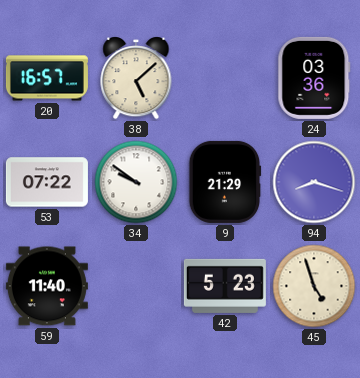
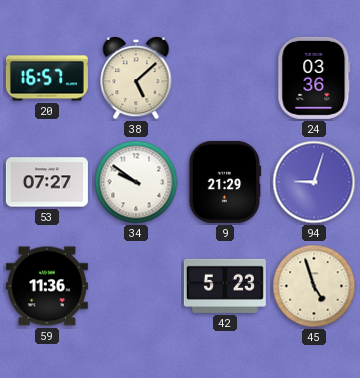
53: 07:22 -> 07:27
94: 8:18 -> 9:03
59: 11:40 -> 11:36
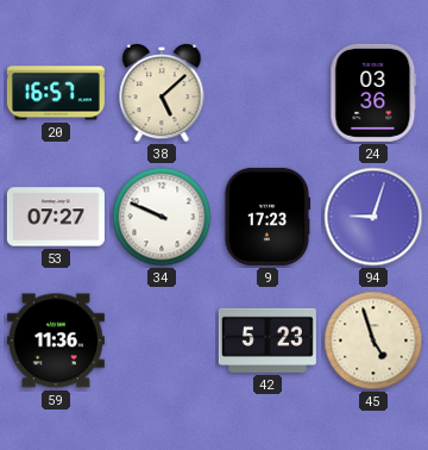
34: 9:51 -> 9:49
9: 21:29 -> 17:23
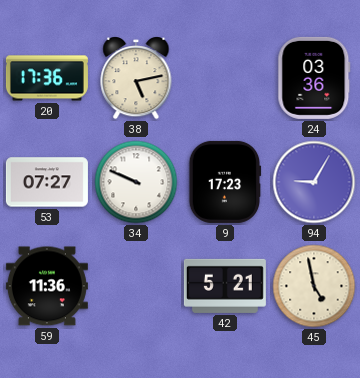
20: 16:57 -> 17:36
38: 5:08 -> 5:13
94: 9:03 -> 9:05
42: 5:23 -> 5:21
45: 4:57 -> 4:58
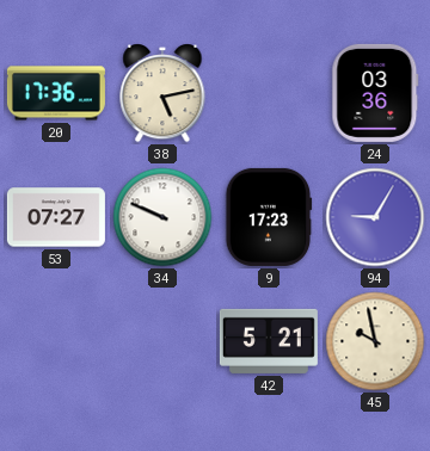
59: 11:36 -> none
45: 4:58 -> 9:58
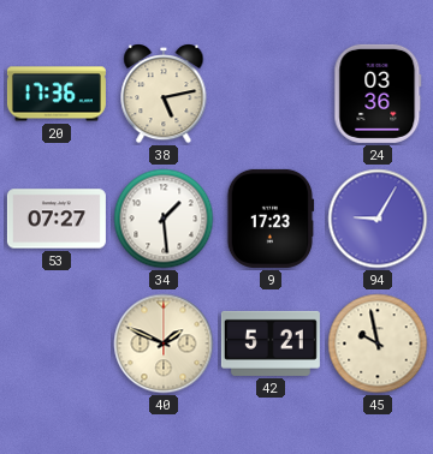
34: 9:49 -> 1:29
40: none -> 1:49
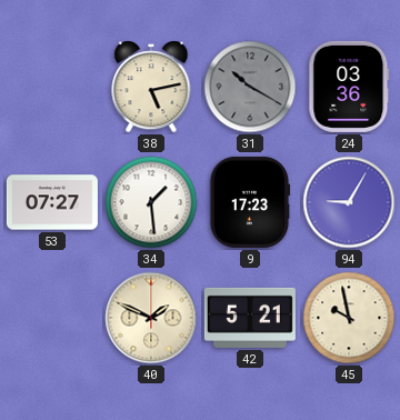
20: 17:36 -> none
31: none -> 10:20
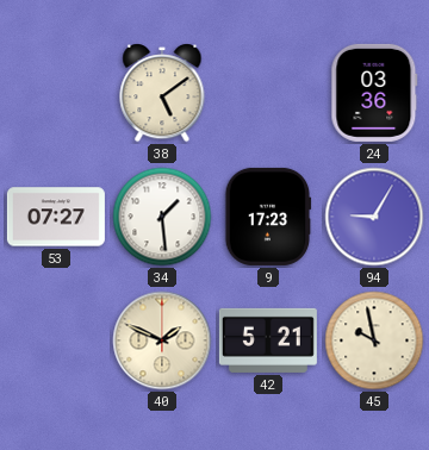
38: 5:13 -> 5:09
31: 10:20 -> none
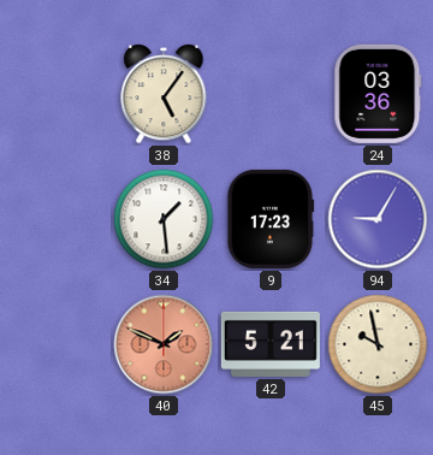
38: 5:09 -> 5:06
53: 07:27 -> none
40 dial: cream -> salmon
